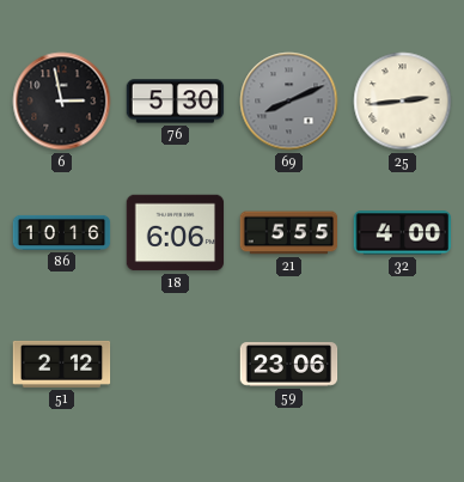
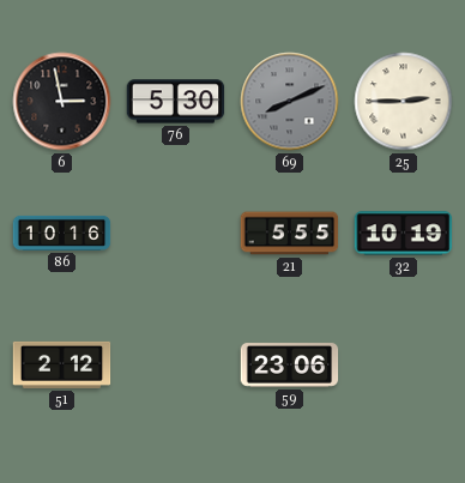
25: 2:44 -> 2:45
18: 6:06 -> none
32: 4:00 -> 10:19
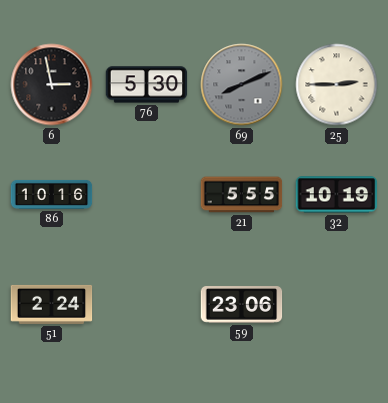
51: 2:12 -> 2:24
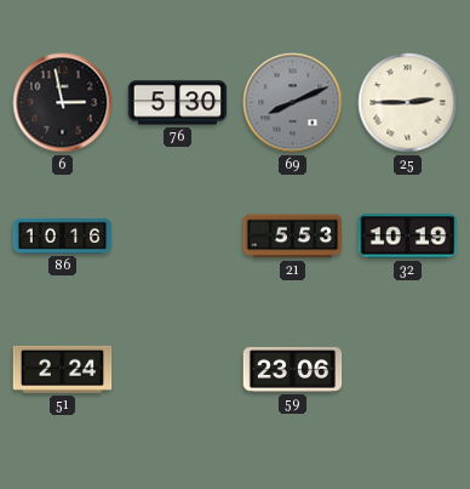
21: 5:55 -> 5:53
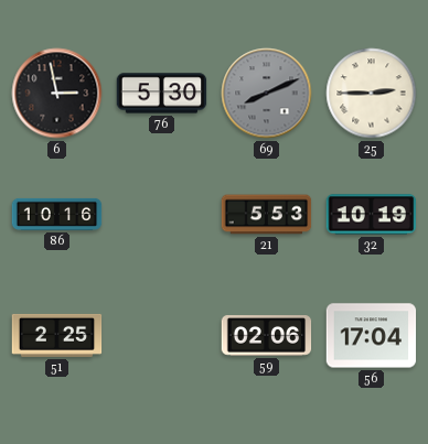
51: 2:24 -> 2:25
59: 23:06 -> 02:06
56: none -> 17:04
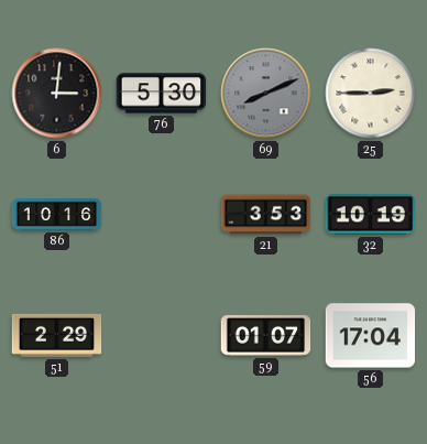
6: 2:58 -> 3:01
21: 5:53 -> 3:53
51: 2:25 -> 2:29
59: 02:06 -> 01:07
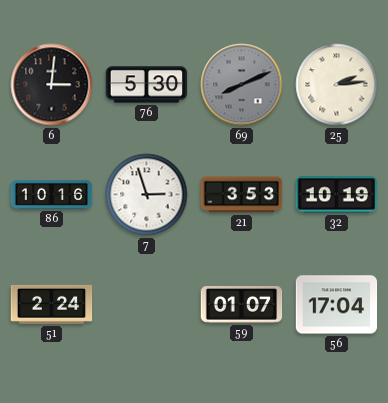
25: 2:45 -> 2:14
7: none -> 2:57
51: 2:29 -> 2:24
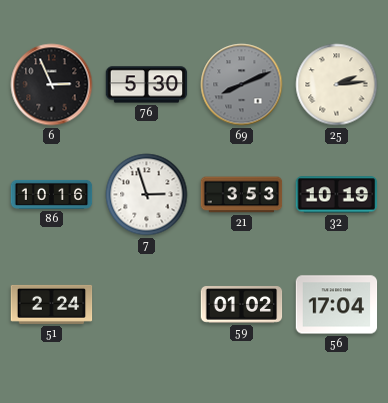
6: 3:01 -> 2:56
59: 01:07 -> 01:02
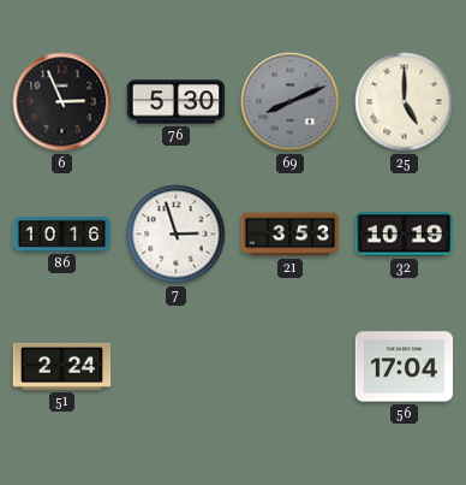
25: 2:14 -> 5:00
59: 01:02 -> none
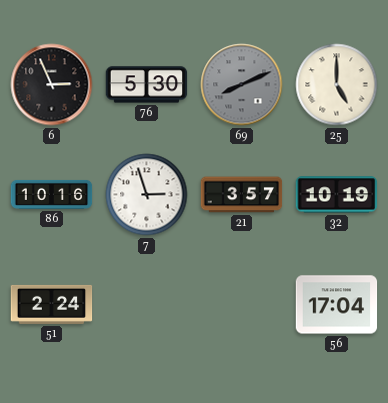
21: 3:53 -> 3:57
